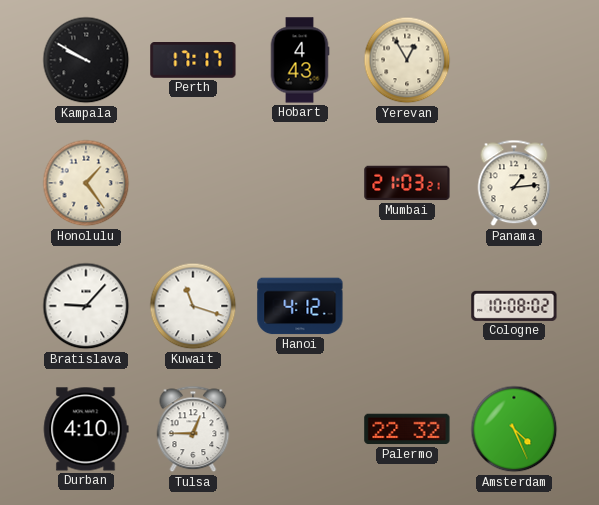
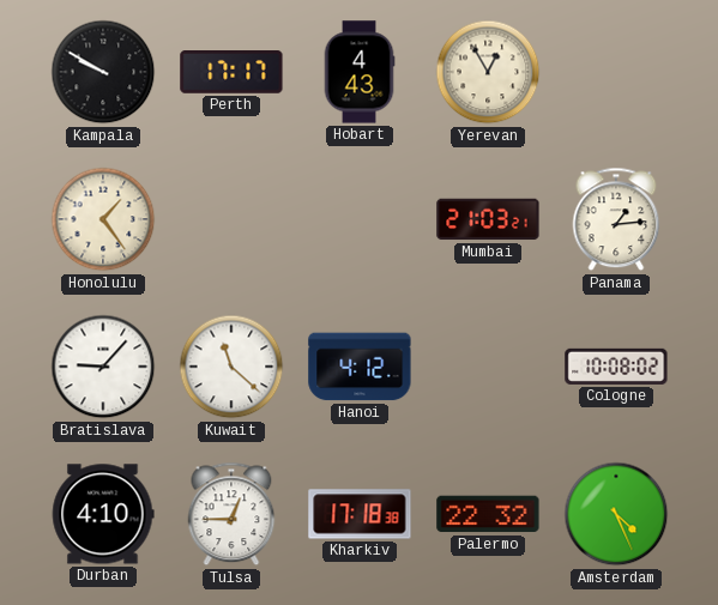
Kuwait: 11:18 -> 11:22
Kharkiv: none -> 17:18
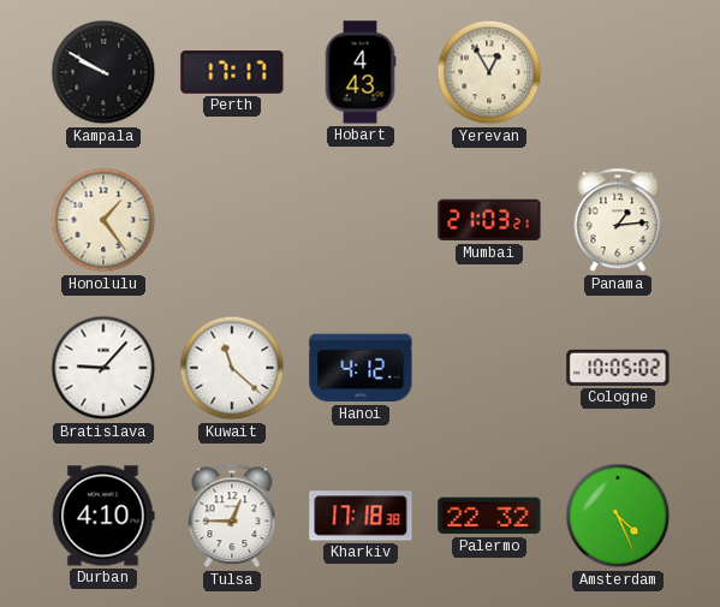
Cologne: 10:08 -> 10:05
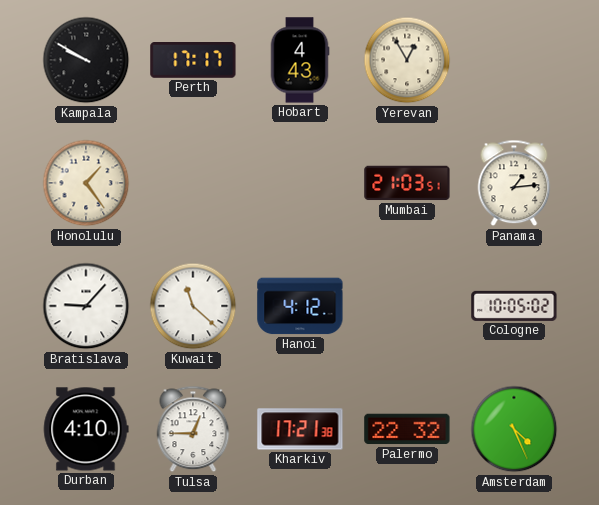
Mumbai: 21:03:21 -> 21:03:51
Kharkiv: 17:18 -> 17:21
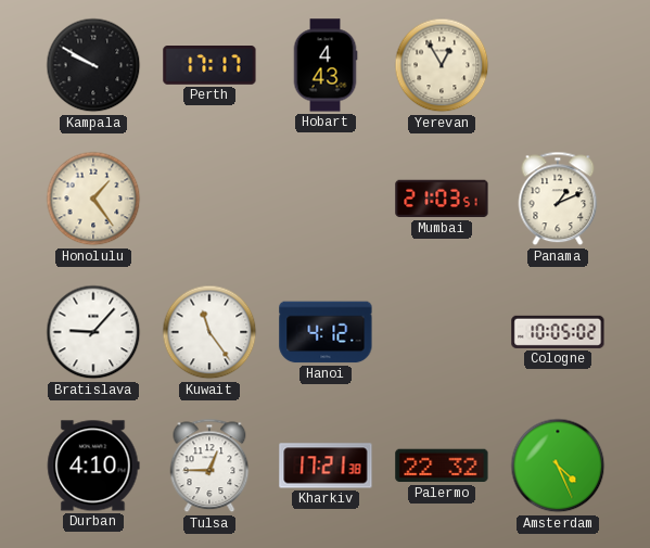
Panama: 1:14 -> 1:11
Kuwait: 11:22 -> 11:24
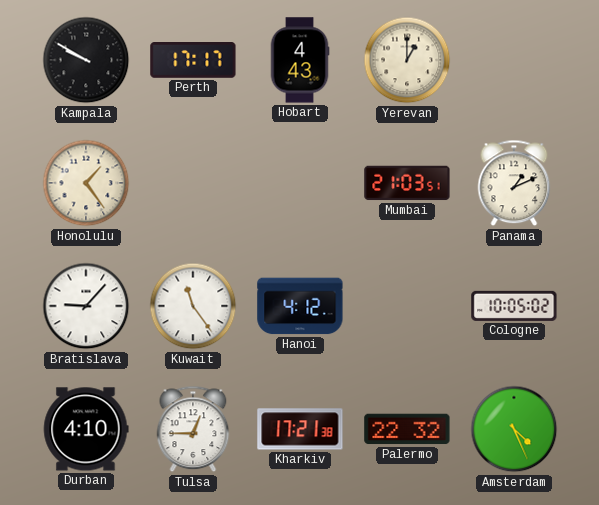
Yerevan: 12:55 -> 1:00
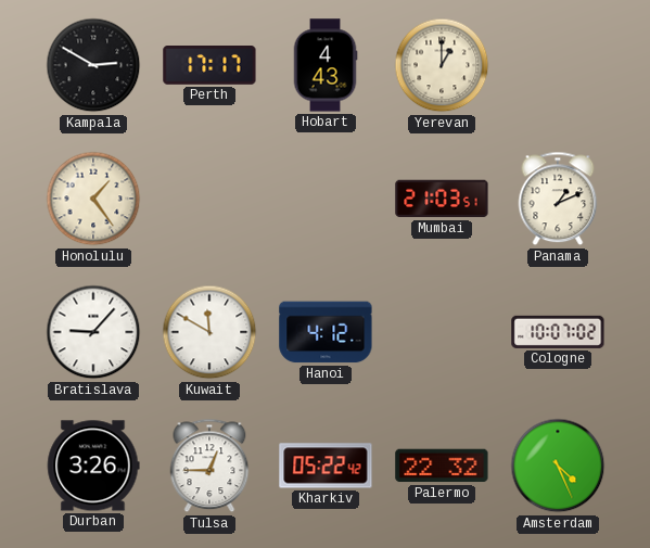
Kampala: 9:50 -> 2:50
Kuwait: 11:24 -> 11:50
Cologne: 10:05 -> 10:07
Durban: 4:10 -> 3:26
Kharkiv: 17:21 -> 05:22
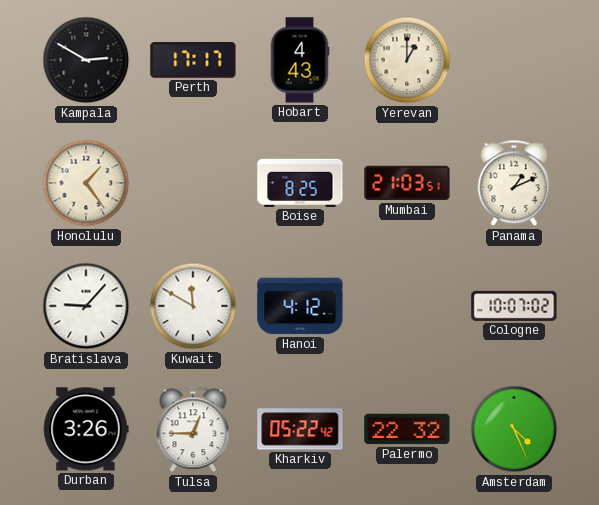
Boise: none -> 8:25
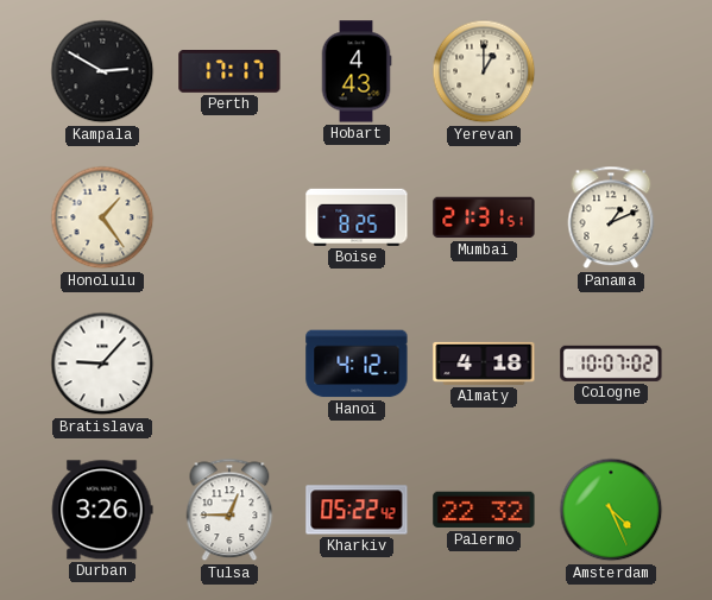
Mumbai: 21:03 -> 21:31
Kuwait: 11:50 -> none
Almaty: none -> 4:18
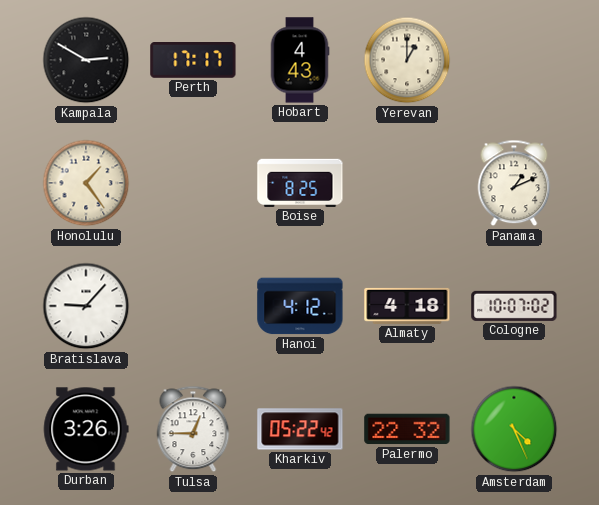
Mumbai: 21:31 -> none
